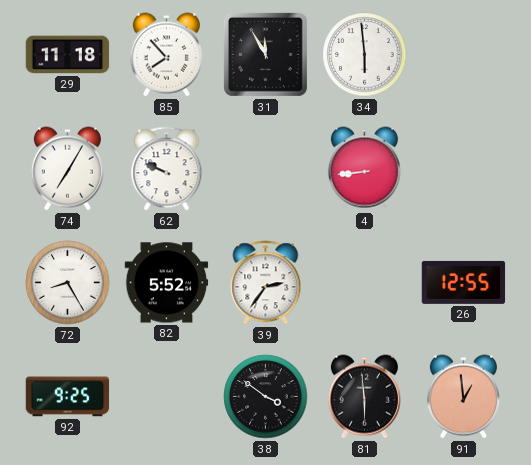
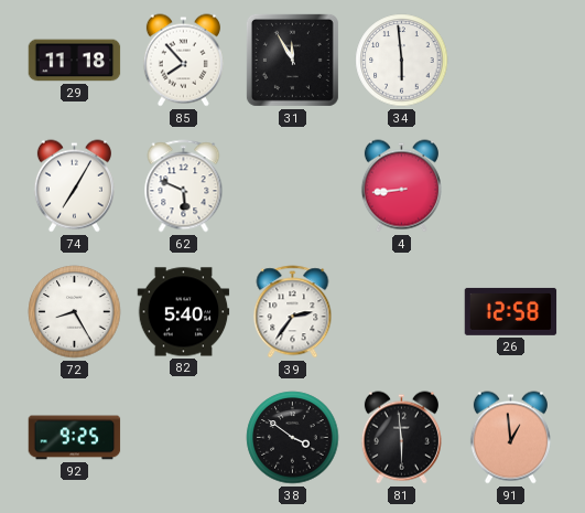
62: 9:49 -> 5:49
82: 5:52 -> 5:40
26: 12:55 -> 12:58
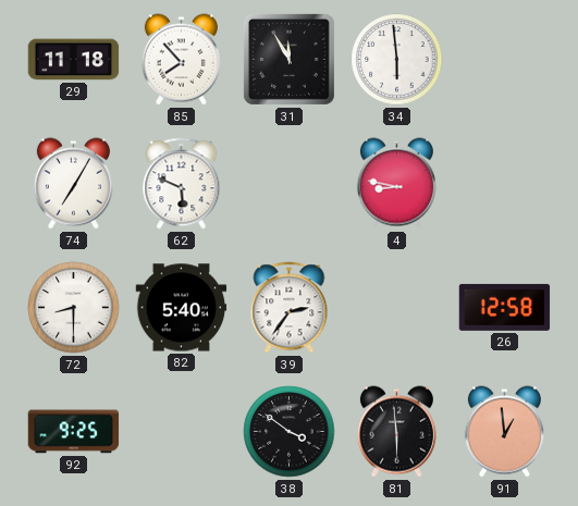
4: 8:44 -> 8:47
72: 8:25 -> 8:30
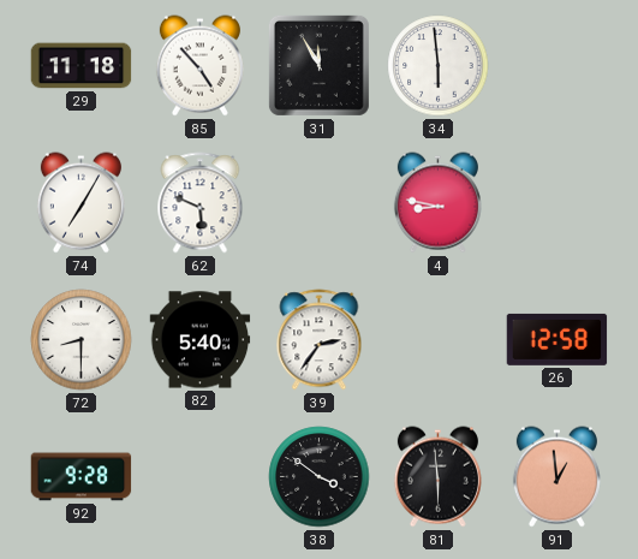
85: 7:53 -> 4:53
92: 9:25 -> 9:28
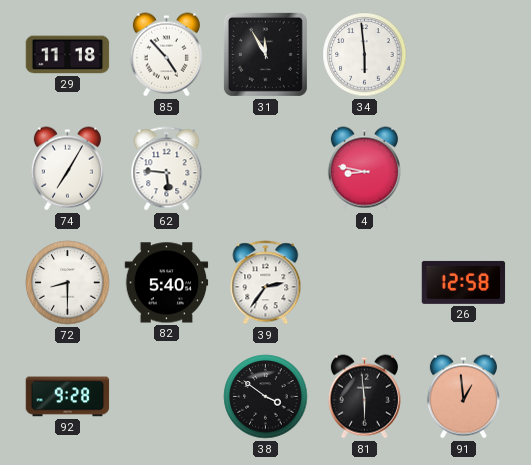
62: 5:49 -> 5:46
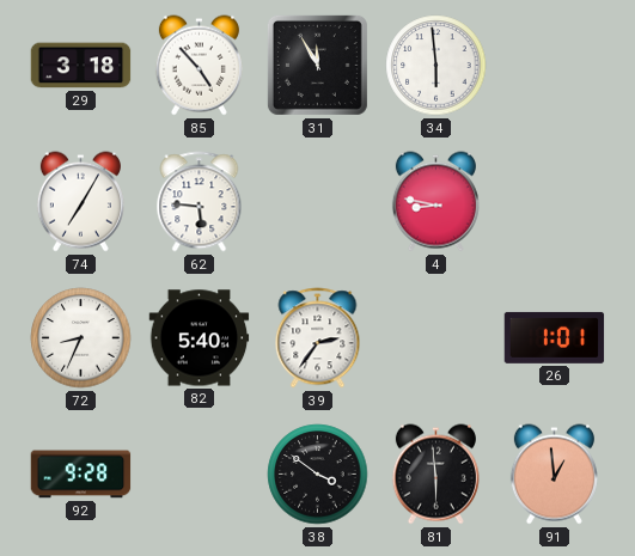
29: 11:18 -> 3:18
72: 8:30 -> 8:34
26: 12:58 -> 1:01
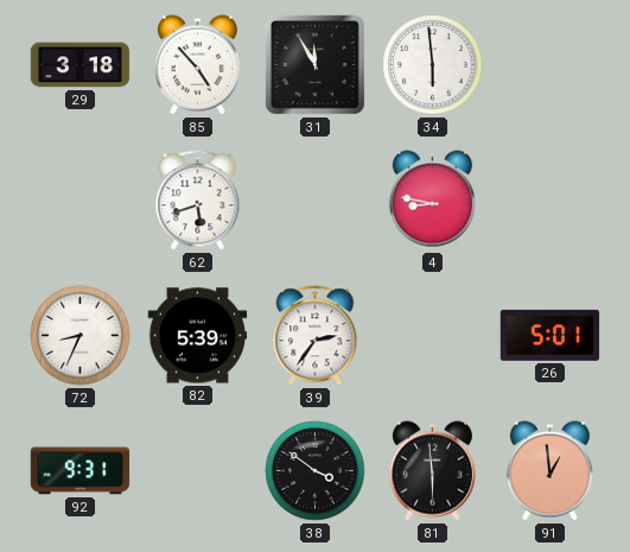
74: 7:05 -> none
62: 5:46 -> 5:42
82: 5:40 -> 5:39
26: 1:01 -> 5:01
92: 9:28 -> 9:31
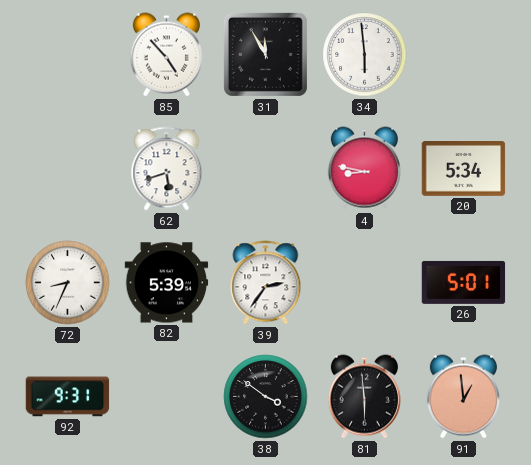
29: 3:18 -> none
20: none -> 5:34
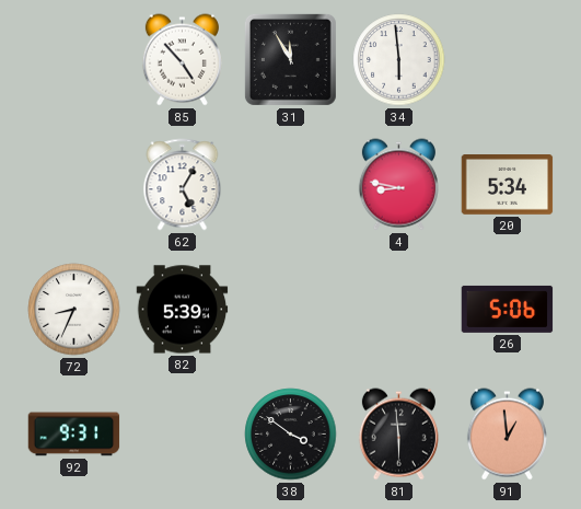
62: 5:42 -> 5:05
39: 2:36 -> none
26: 5:01 -> 5:06
